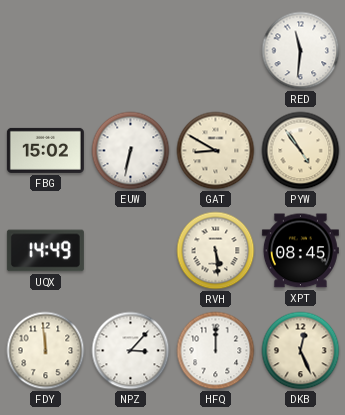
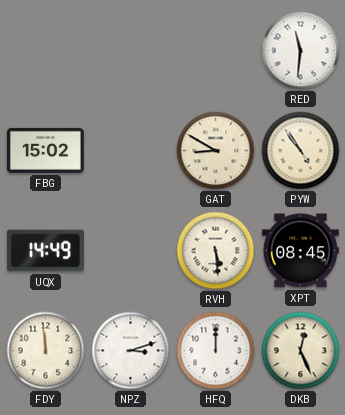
EUW: 6:32 -> none
NPZ: 3:07 -> 3:12
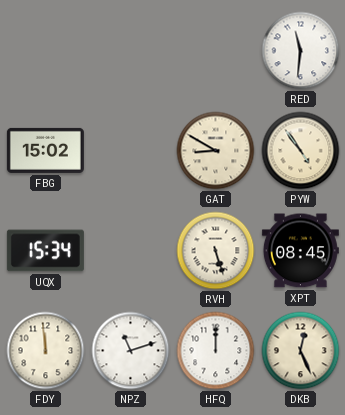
UQX: 14:49 -> 15:34
RVH: 5:29 -> 5:27
NPZ: 3:12 -> 11:12
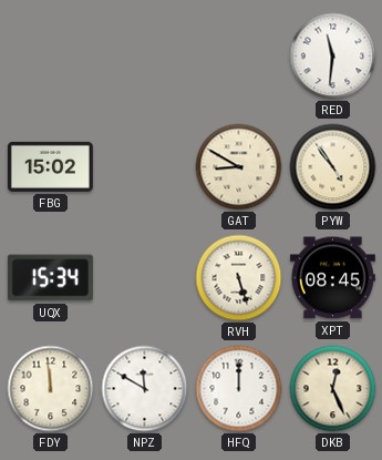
NPZ: 11:12 -> 11:50
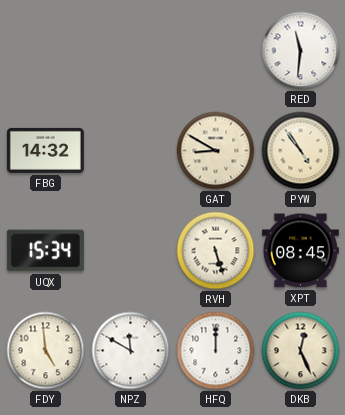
FBG: 15:02 -> 14:32
FDY: 11:59 -> 4:59
